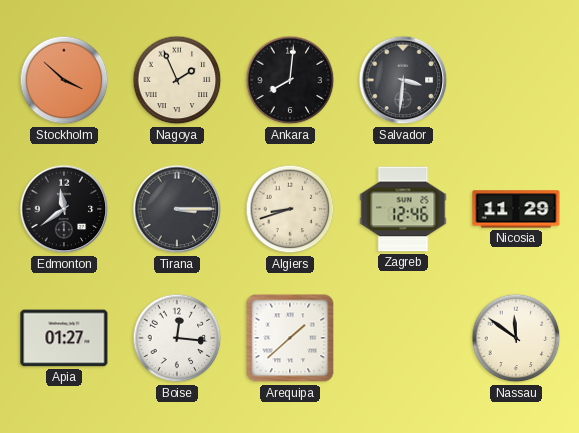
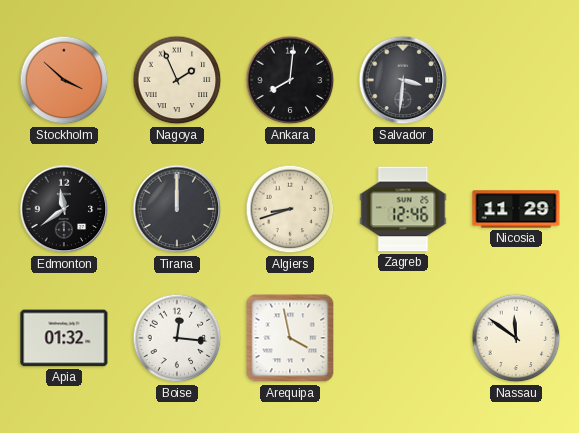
Tirana: 3:15 -> 12:00
Apia: 01:27 -> 01:32
Arequipa: 1:38 -> 3:58
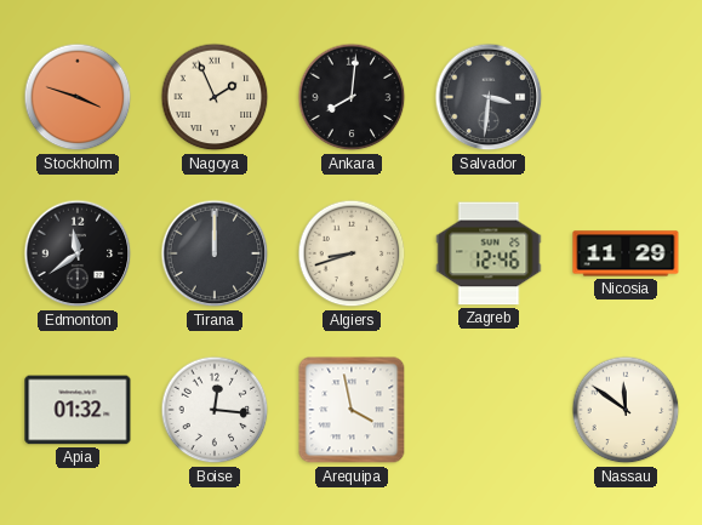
Stockholm: 3:52 -> 3:48
